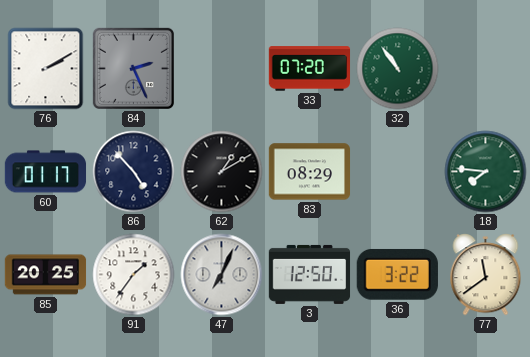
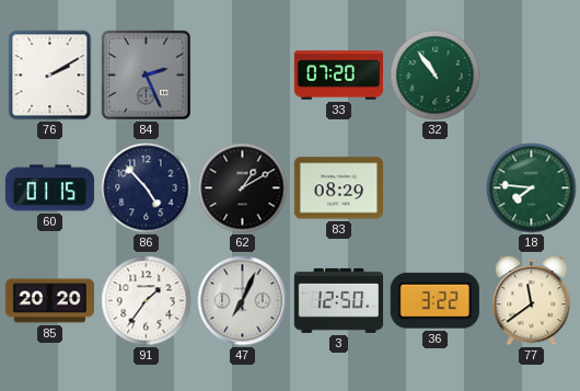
60: 01:17 -> 01:15
85: 20:25 -> 20:20
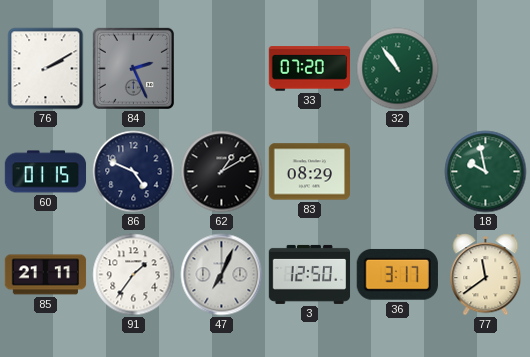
86: 4:53 -> 4:49
18: 7:46 -> 9:58
85: 20:20 -> 21:11
36: 3:22 -> 3:17
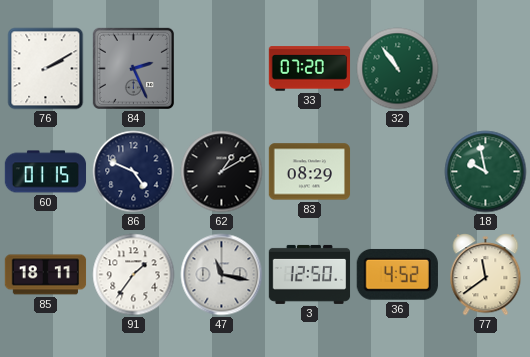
85: 21:11 -> 18:11
47: 7:04 -> 11:17
36: 3:17 -> 4:52
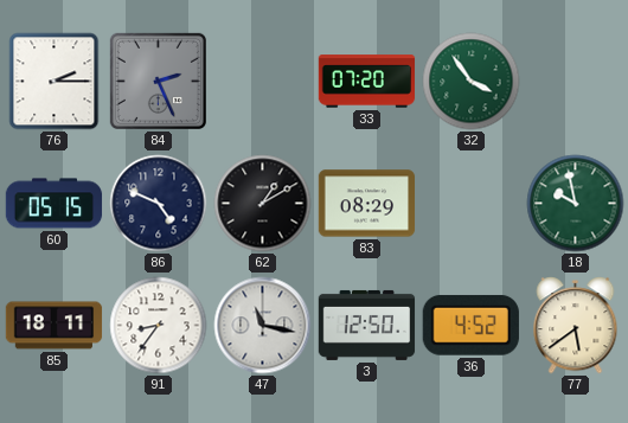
76: 2:10 -> 2:15
32: 10:54 -> 3:54
60: 01:15 -> 05:15
91: 1:36 -> 8:36
77: 11:39 -> 5:39
